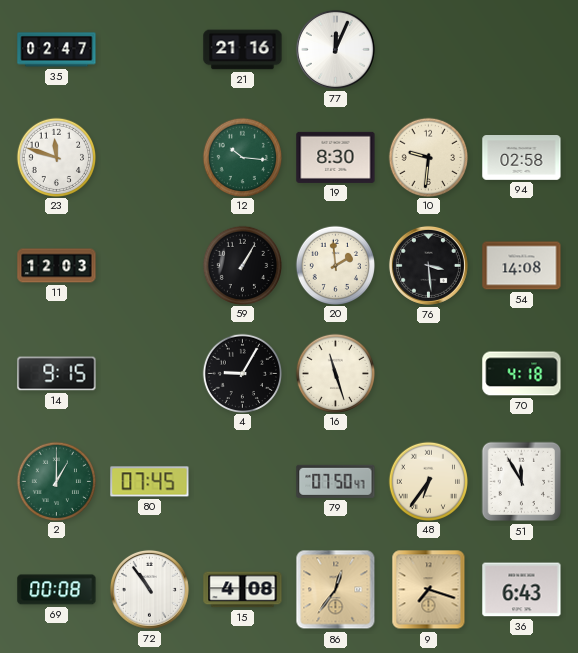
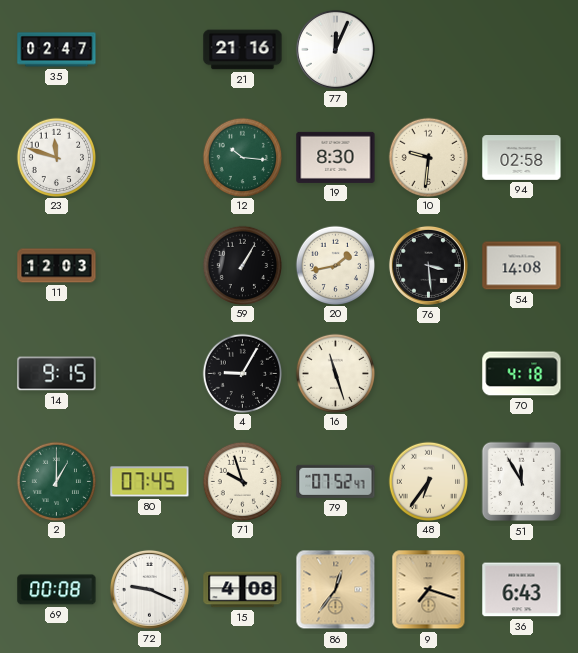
20: 1:59 -> 1:43
71: none -> 9:57
79: 07:50 -> 07:52
72: 10:54 -> 9:19
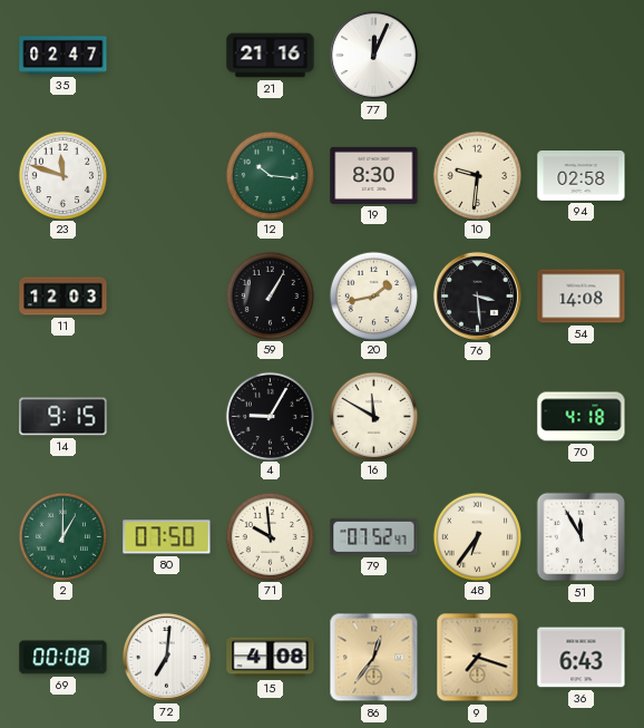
16: 11:27 -> 11:50
80: 07:45 -> 07:50
71: 9:57 -> 9:59
72: 9:19 -> 7:01
